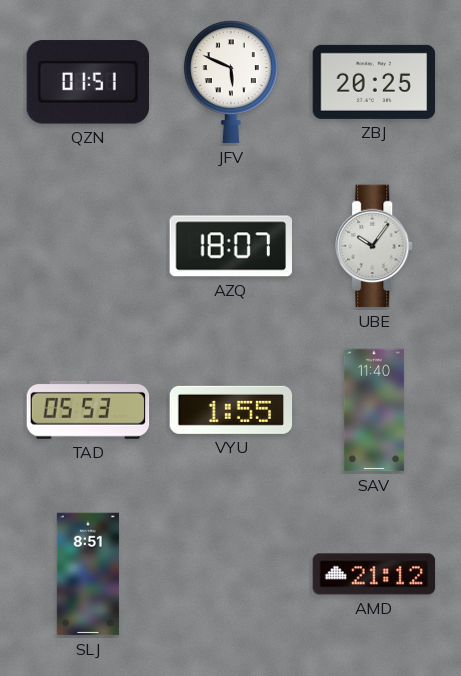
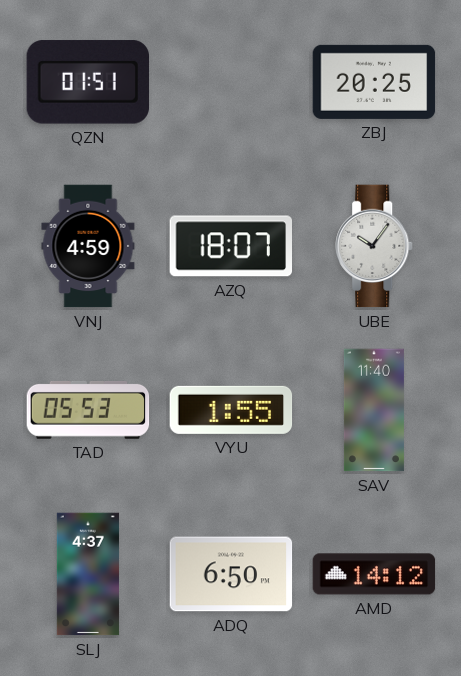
JFV: 5:49 -> none
VNJ: none -> 4:59
SLJ: 8:51 -> 4:37
ADQ: none -> 6:50
AMD: 21:12 -> 14:12
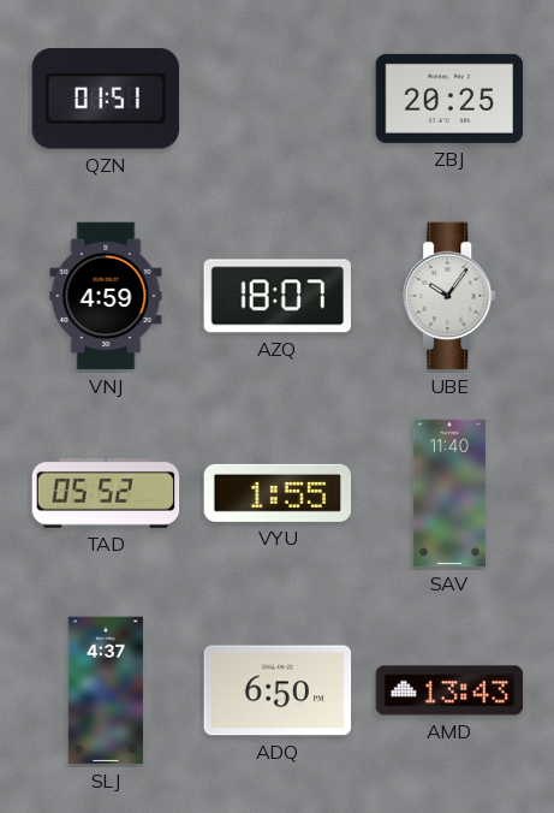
TAD: 05:53 -> 05:52
AMD: 14:12 -> 13:43
